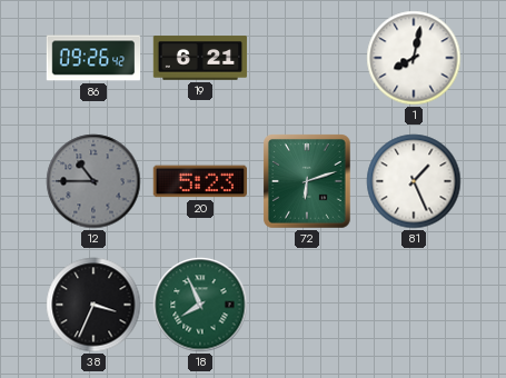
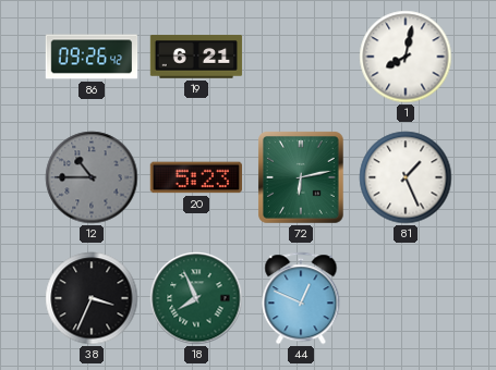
72: 6:12 -> 6:13
44: none -> 12:49
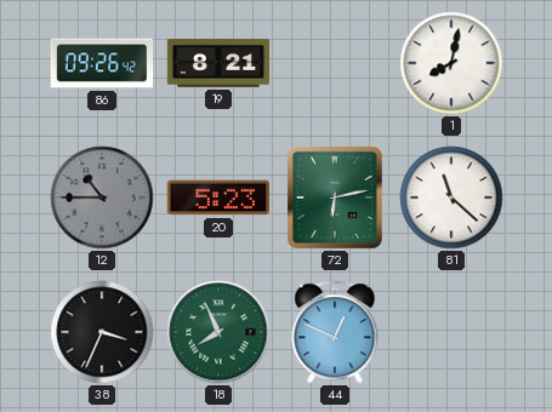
19: 6:21 -> 8:21
81: 1:26 -> 11:22
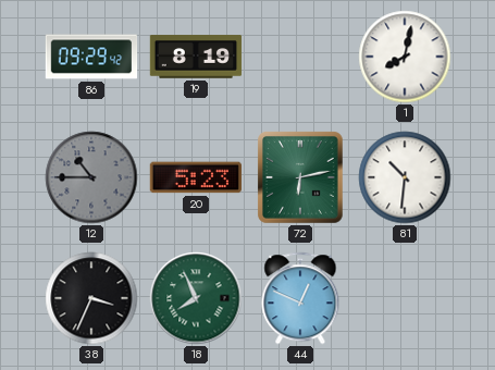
86: 09:26 -> 09:29
19: 8:21 -> 8:19
81: 11:22 -> 10:31
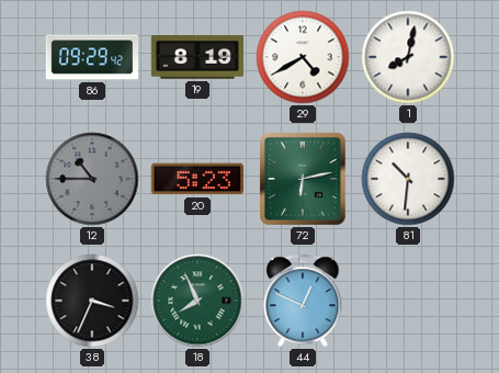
29: none -> 4:40
